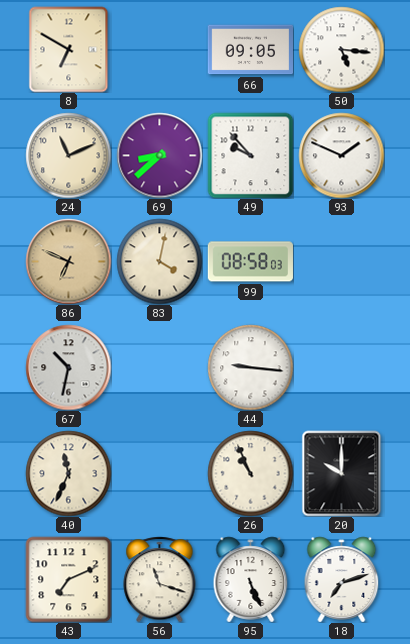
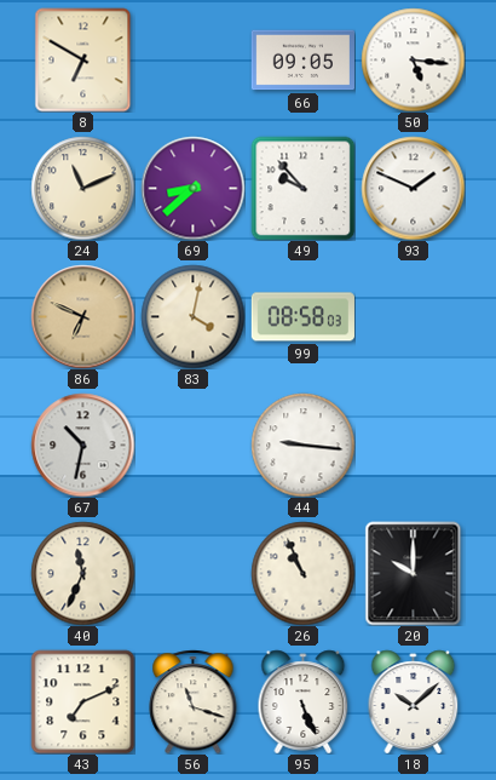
18: 7:12 -> 10:08
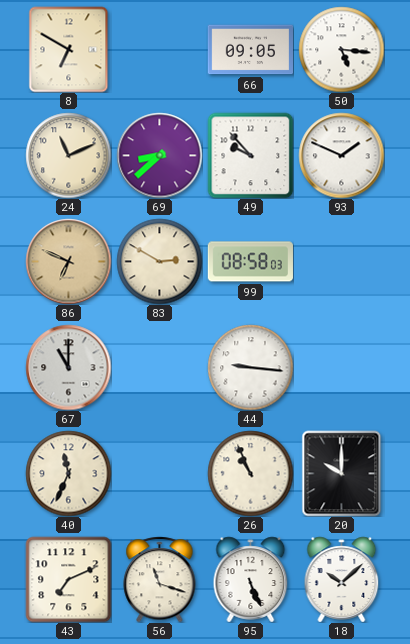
83: 4:02 -> 2:50
67: 10:32 -> 11:00
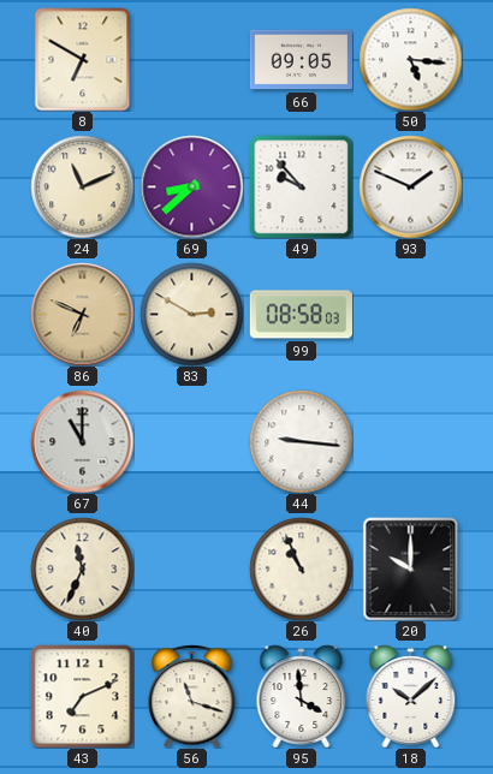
95: 5:26 -> 3:59
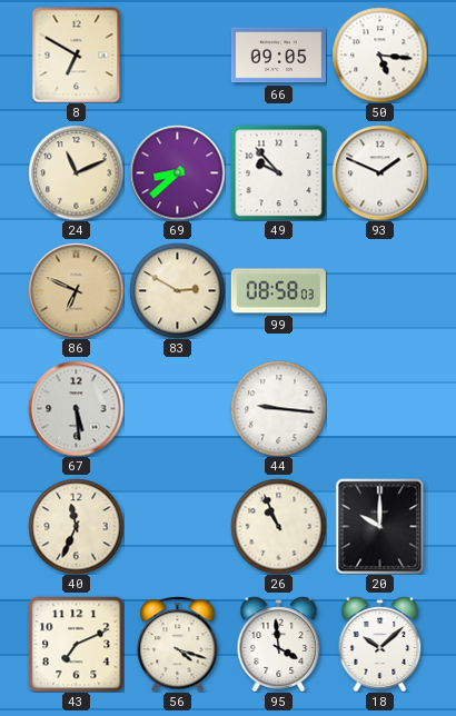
67: 11:00 -> 5:29
56: 11:18 -> 4:18
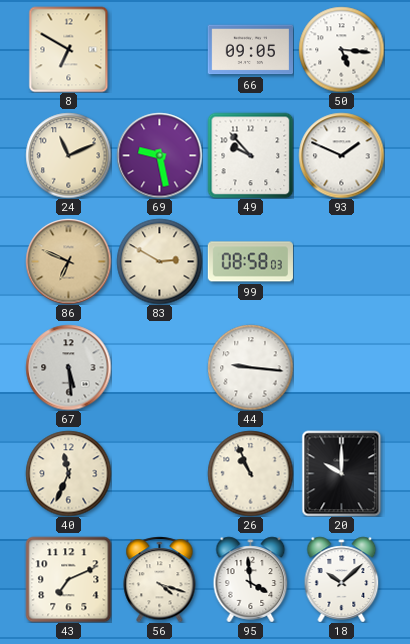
69: 8:38 -> 9:28
